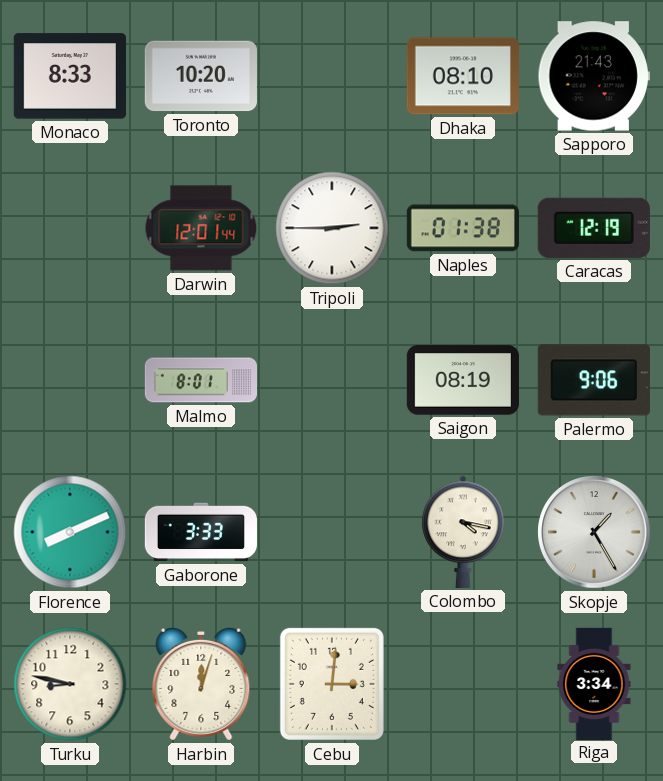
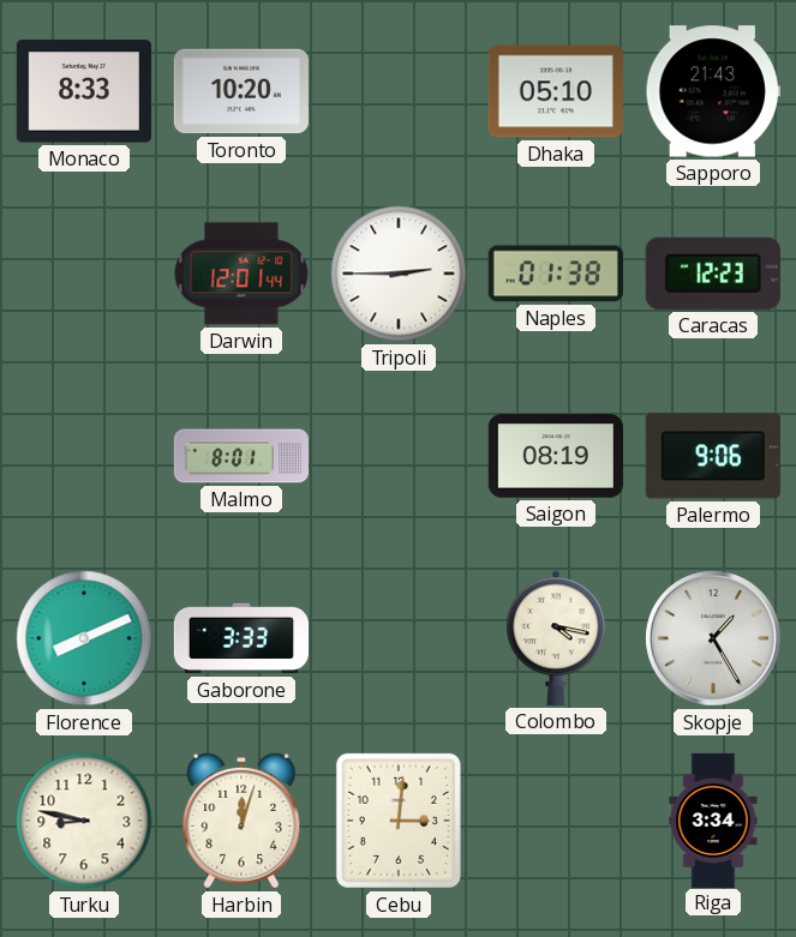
Dhaka: 08:10 -> 05:10
Caracas: 12:19 -> 12:23
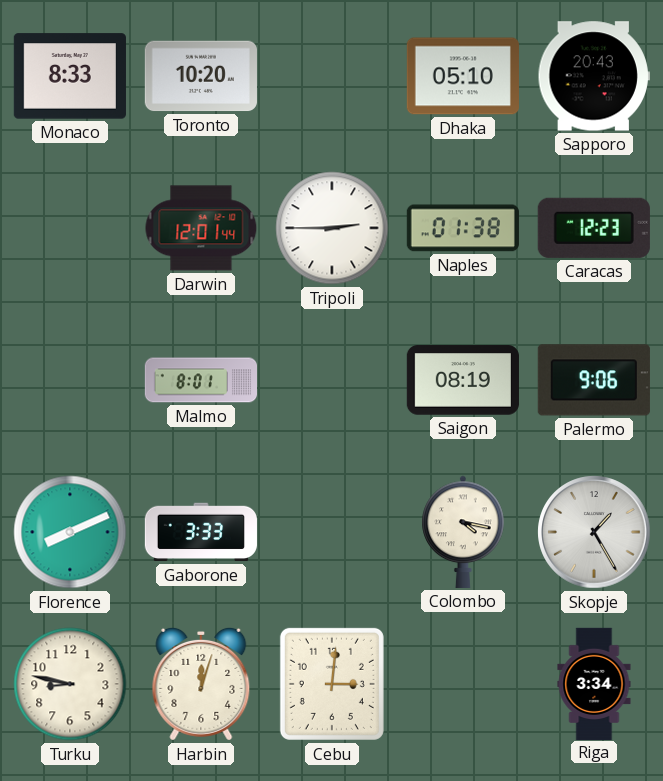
Sapporo: 21:43 -> 20:43
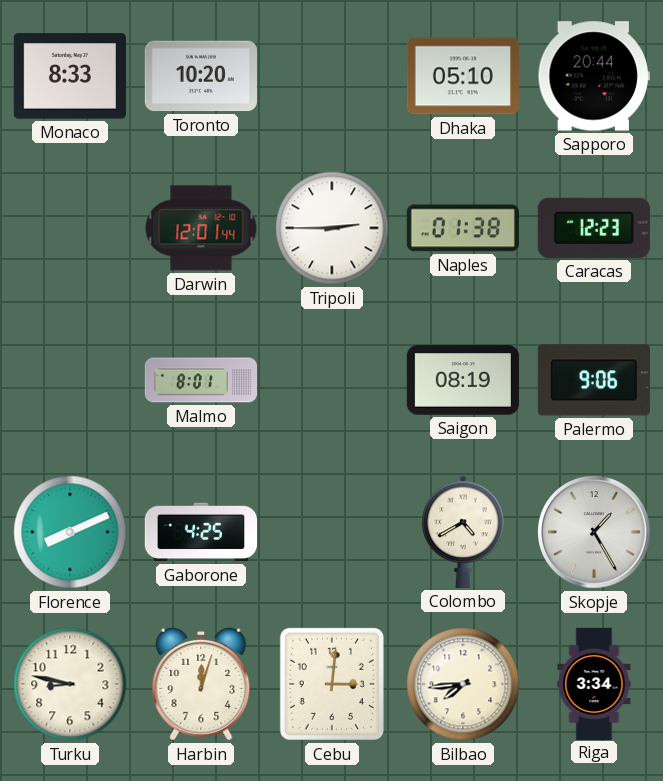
Sapporo: 20:43 -> 20:44
Gaborone: 3:33 -> 4:25
Colombo: 4:17 -> 4:40
Bilbao: none -> 7:44
